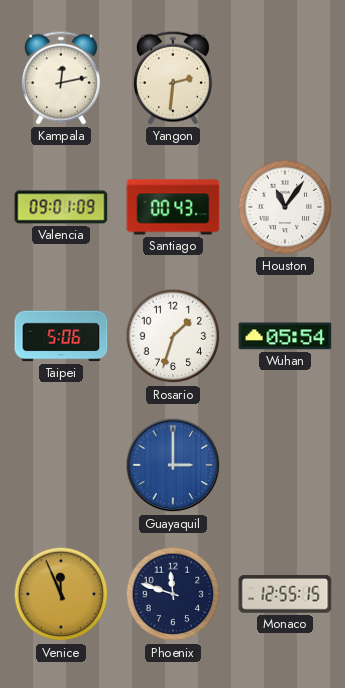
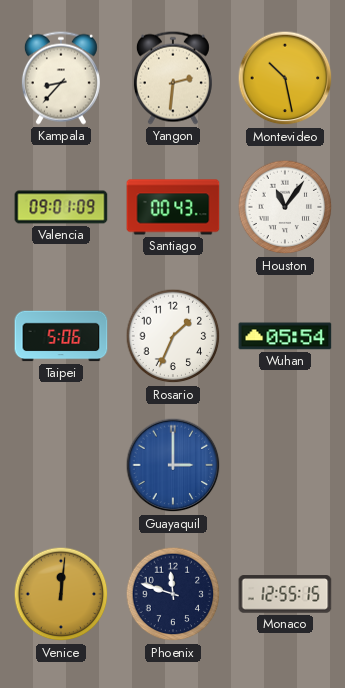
Kampala: 12:13 -> 8:37
Montevideo: none -> 10:28
Rosario: 1:33 -> 1:34
Venice: 11:56 -> 12:01
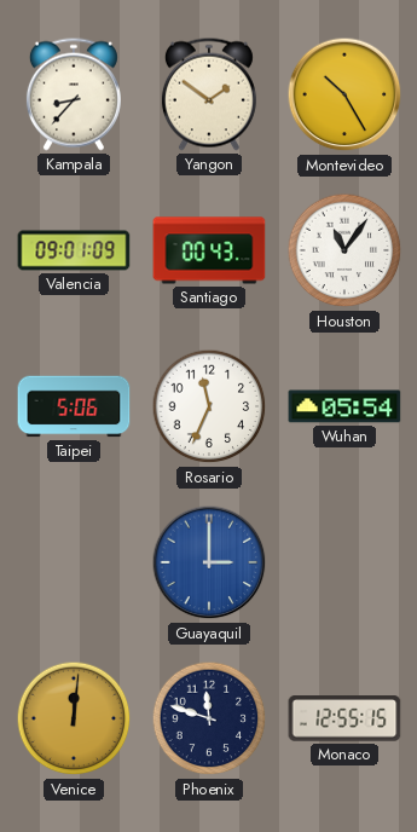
Yangon: 2:31 -> 1:51
Montevideo: 10:28 -> 10:25
Rosario: 1:34 -> 11:34
